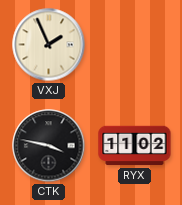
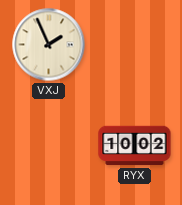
CTK: 3:47 -> none
RYX: 11:02 -> 10:02
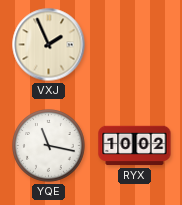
YQE: none -> 11:17
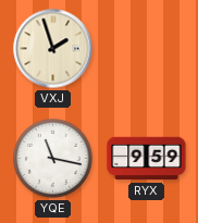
VXJ: 1:56 -> 1:57
RYX: 10:02 -> 9:59
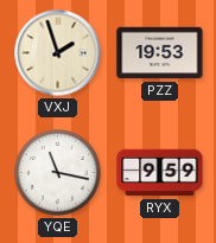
PZZ: none -> 19:53
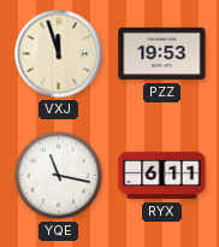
VXJ: 1:57 -> 11:57
RYX: 9:59 -> 6:11
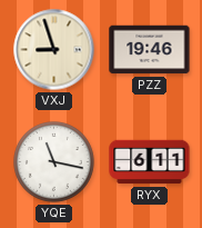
VXJ: 11:57 -> 8:57
PZZ: 19:53 -> 19:46
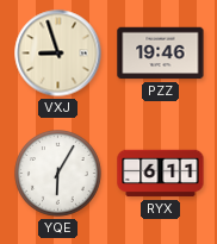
YQE: 11:17 -> 6:05
